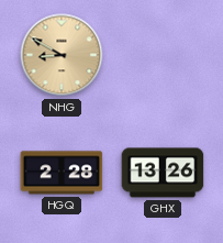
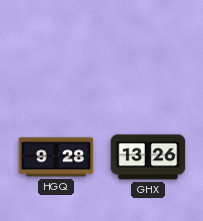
NHG: 8:50 -> none
HGQ: 2:28 -> 9:28
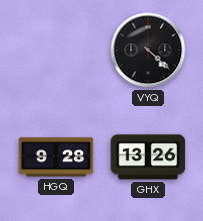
VYQ: none -> 4:22
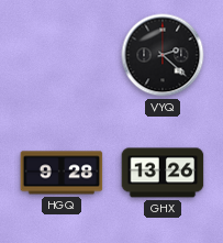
VYQ: 4:22 -> 2:22
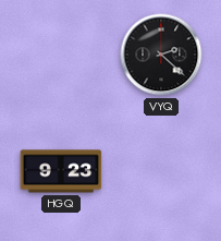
HGQ: 9:28 -> 9:23
GHX: 13:26 -> none
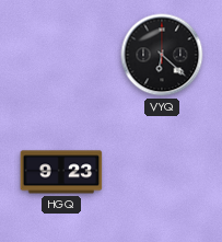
VYQ: 2:22 -> 6:22
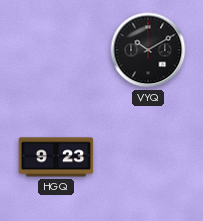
VYQ: 6:22 -> 10:10
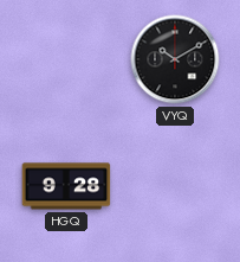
HGQ: 9:23 -> 9:28
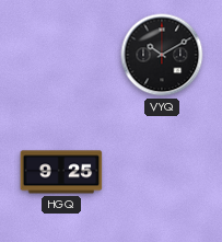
HGQ: 9:28 -> 9:25
